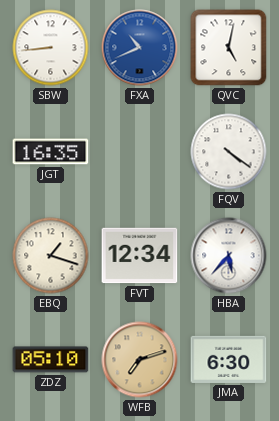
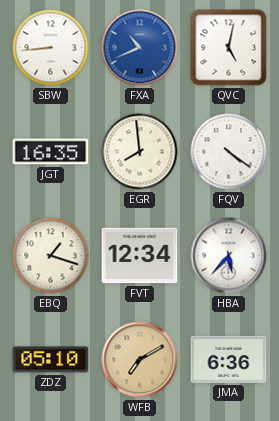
EGR: none -> 7:59
WFB: 7:12 -> 7:10
JMA: 6:30 -> 6:36
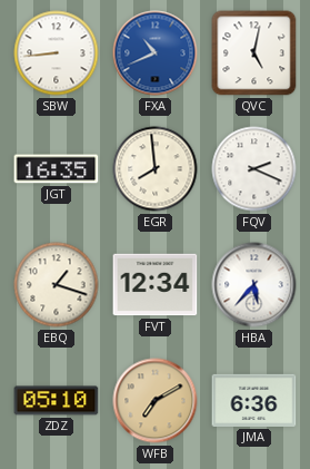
FQV: 4:21 -> 2:19
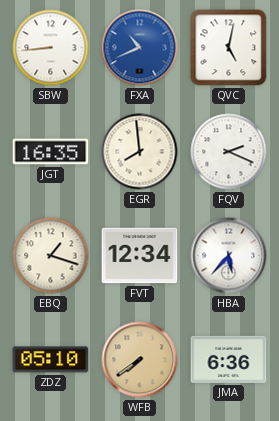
WFB: 7:10 -> 7:39
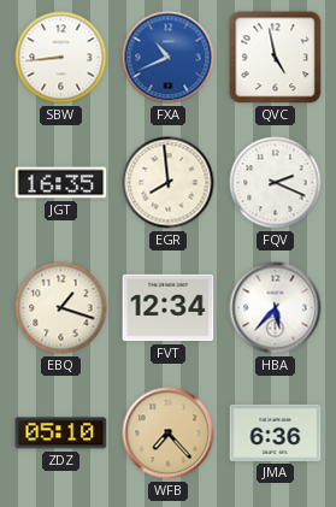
QVC: 5:02 -> 4:58
WFB: 7:39 -> 7:23
